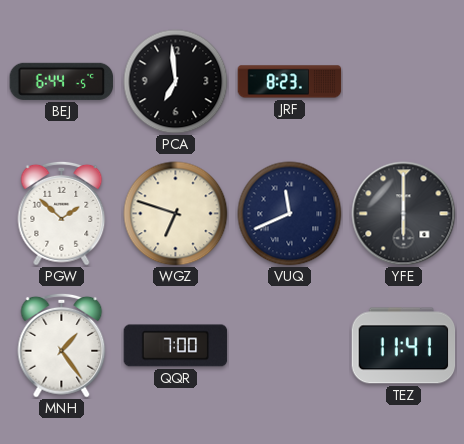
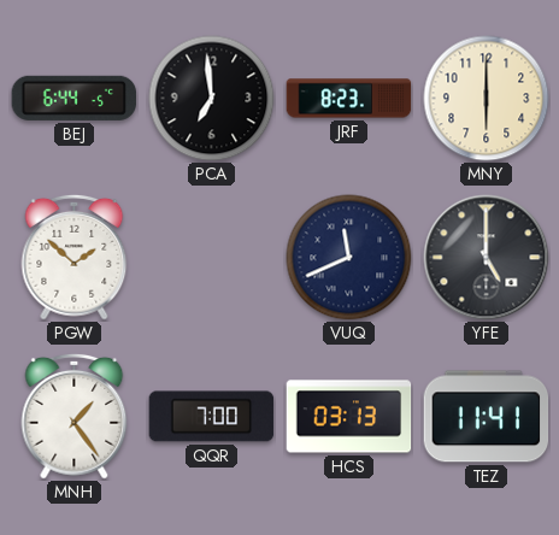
MNY: none -> 6:00
WGZ: 6:48 -> none
YFE: 6:00 -> 5:00
HCS: none -> 03:13
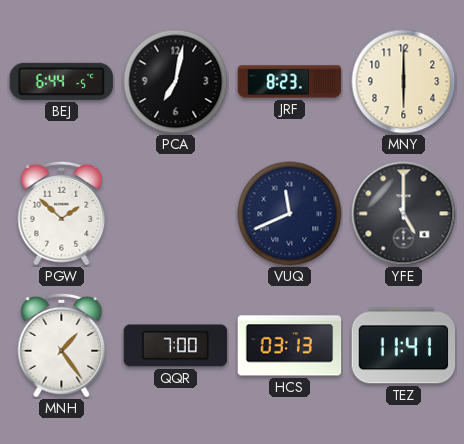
PCA: 6:59 -> 7:02
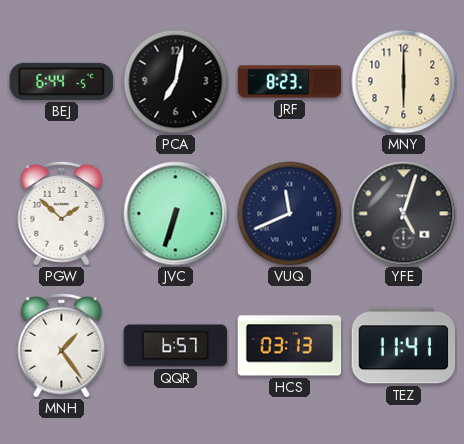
JVC: none -> 6:33
YFE: 5:00 -> 5:03
QQR: 7:00 -> 6:57
